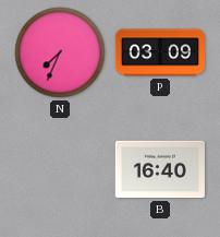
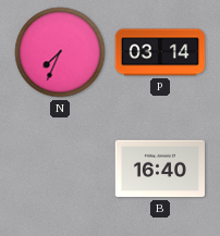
P: 03:09 -> 03:14
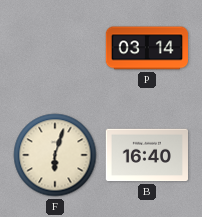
N: 7:34 -> none
F: none -> 6:03
